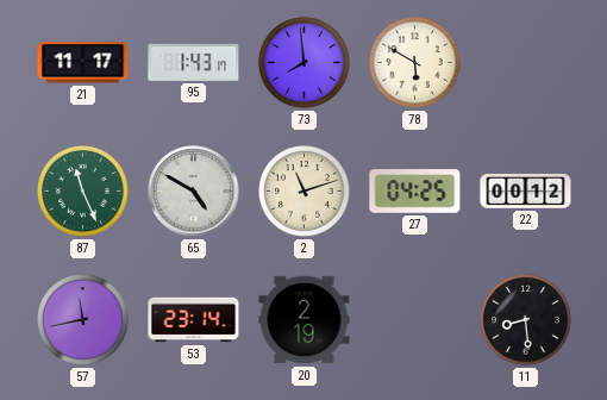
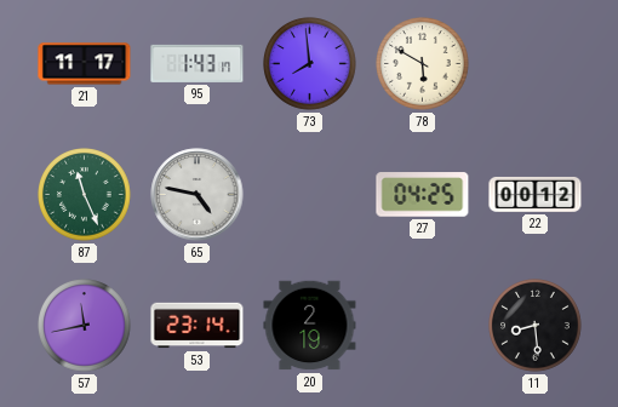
65: 4:50 -> 4:47
2: 11:12 -> none
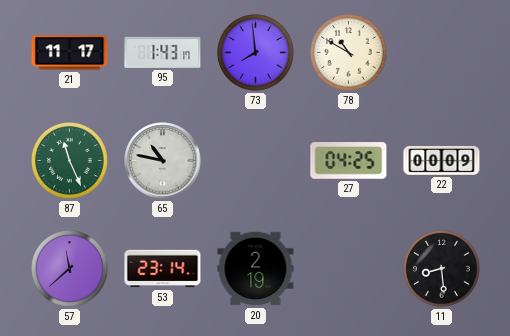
78: 5:50 -> 10:50
65: 4:47 -> 10:47
22: 00:12 -> 00:09
57: 11:43 -> 11:38
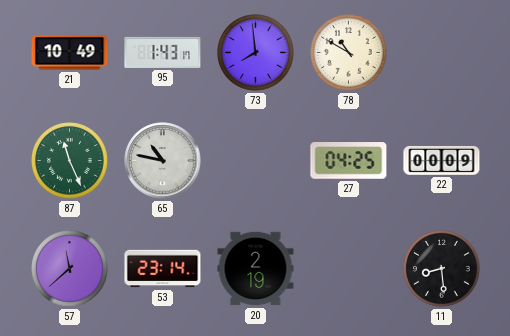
21: 11:17 -> 10:49
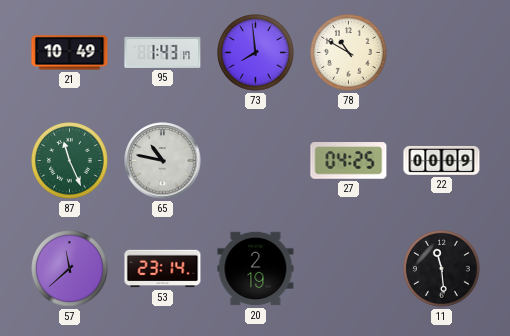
11: 8:29 -> 11:29
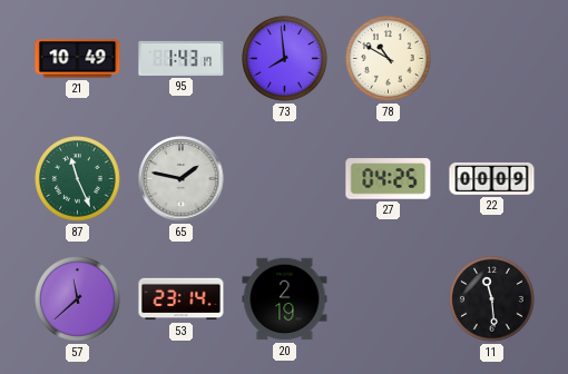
65: 10:47 -> 1:47
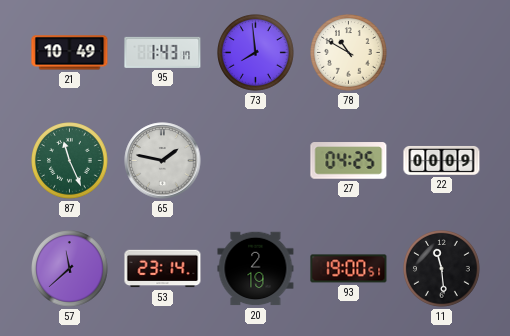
93: none -> 19:00
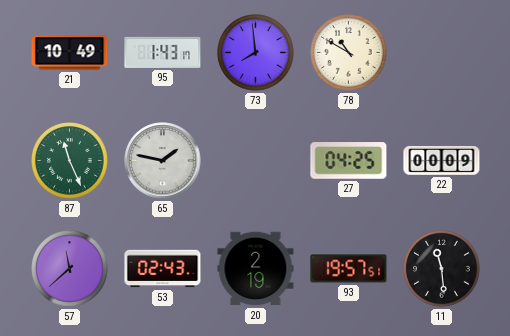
53: 23:14 -> 02:43
93: 19:00 -> 19:57
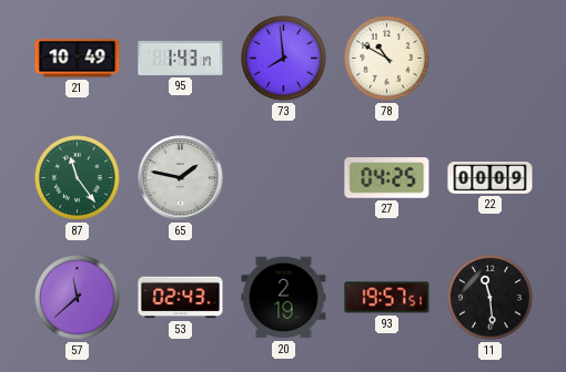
87: 11:26 -> 11:24
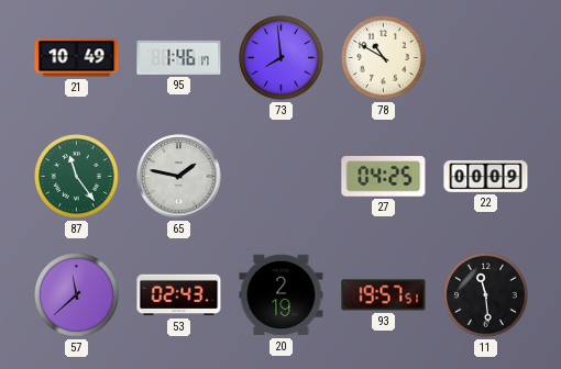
95: 1:43 -> 1:46
